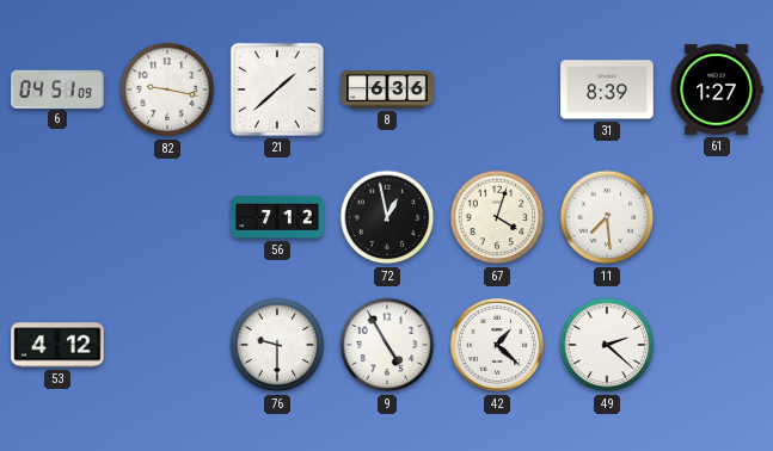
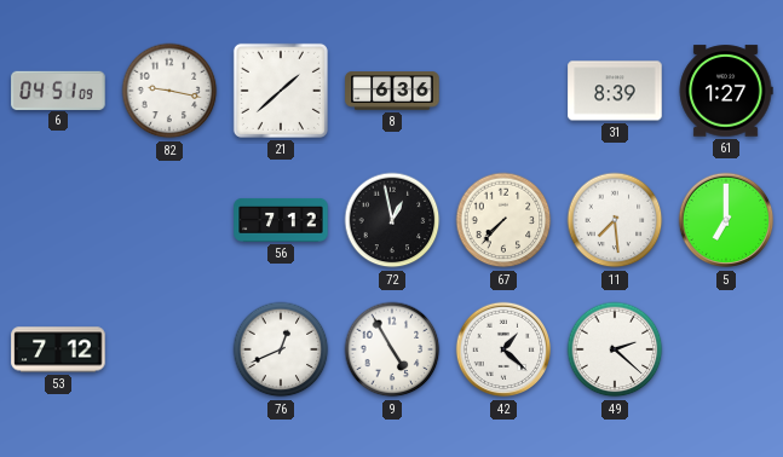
67: 4:03 -> 7:37
5: none -> 7:00
53: 4:12 -> 7:12
76: 9:30 -> 12:41
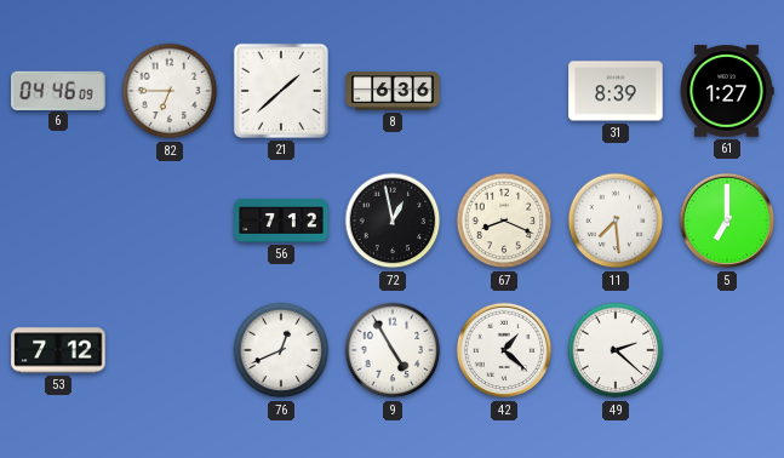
6: 04:51 -> 04:46
82: 9:17 -> 6:45
67: 7:37 -> 8:19
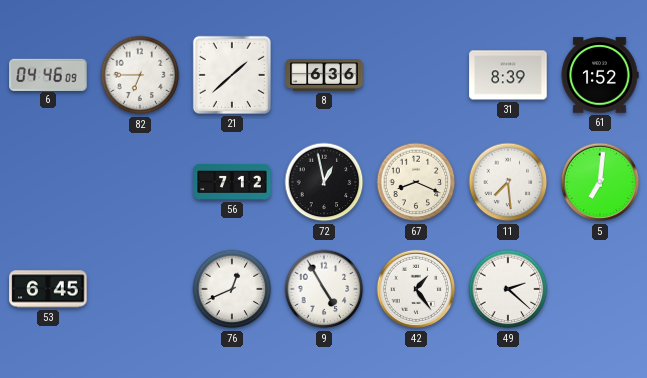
61: 1:27 -> 1:52
5: 7:00 -> 7:01
53: 7:12 -> 6:45
42: 1:22 -> 1:24
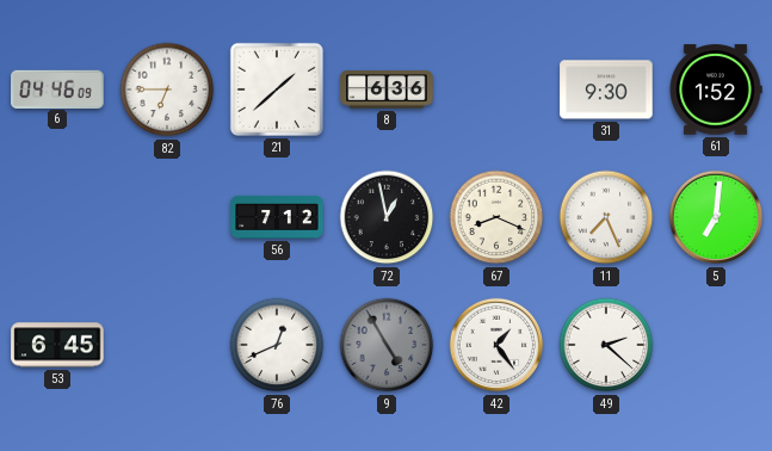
31: 8:39 -> 9:30
11: 7:29 -> 7:26
9 dial: white -> grey
